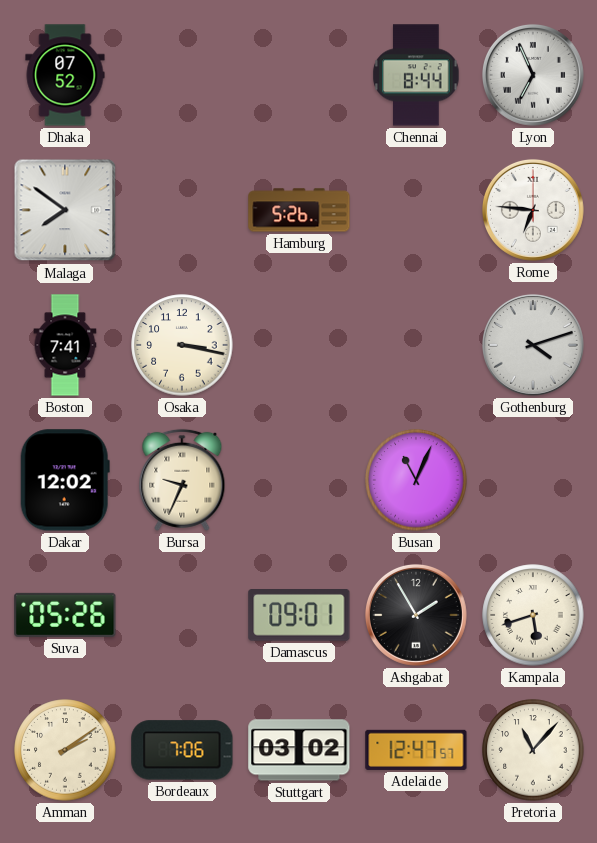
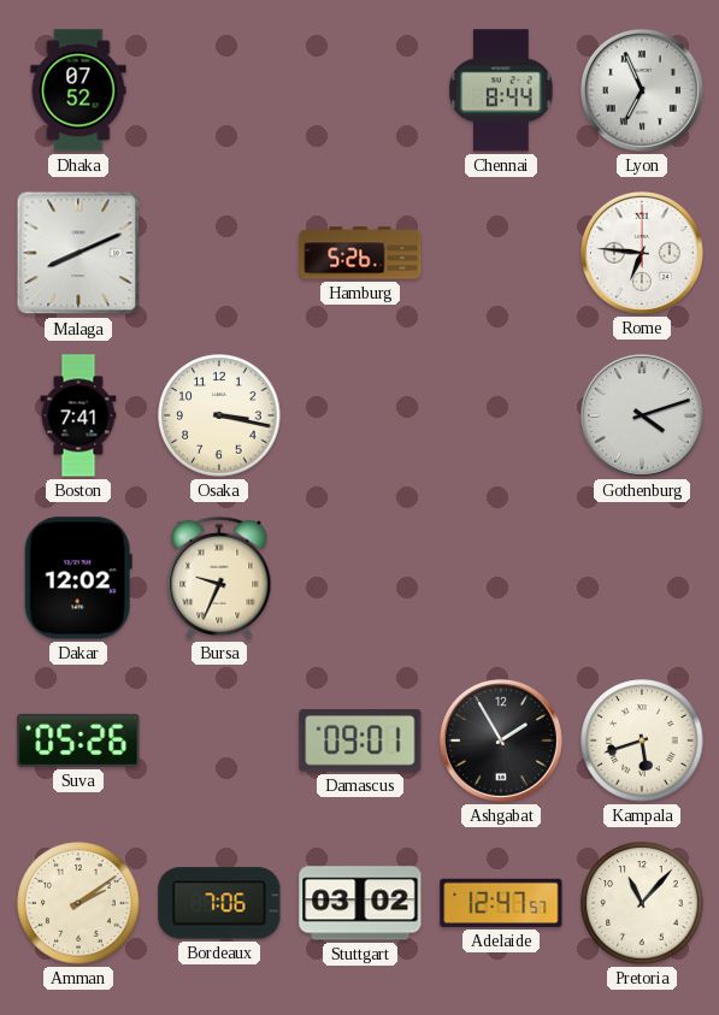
Malaga: 7:51 -> 8:11
Busan: 11:04 -> none
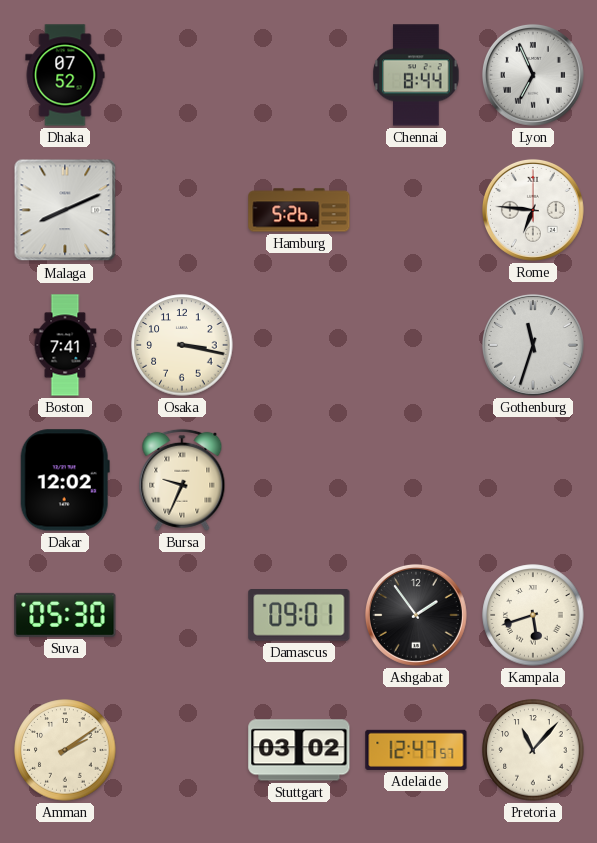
Gothenburg: 4:12 -> 11:33
Suva: 05:26 -> 05:30
Ashgabat: 1:55 -> 1:54
Bordeaux: 7:06 -> none
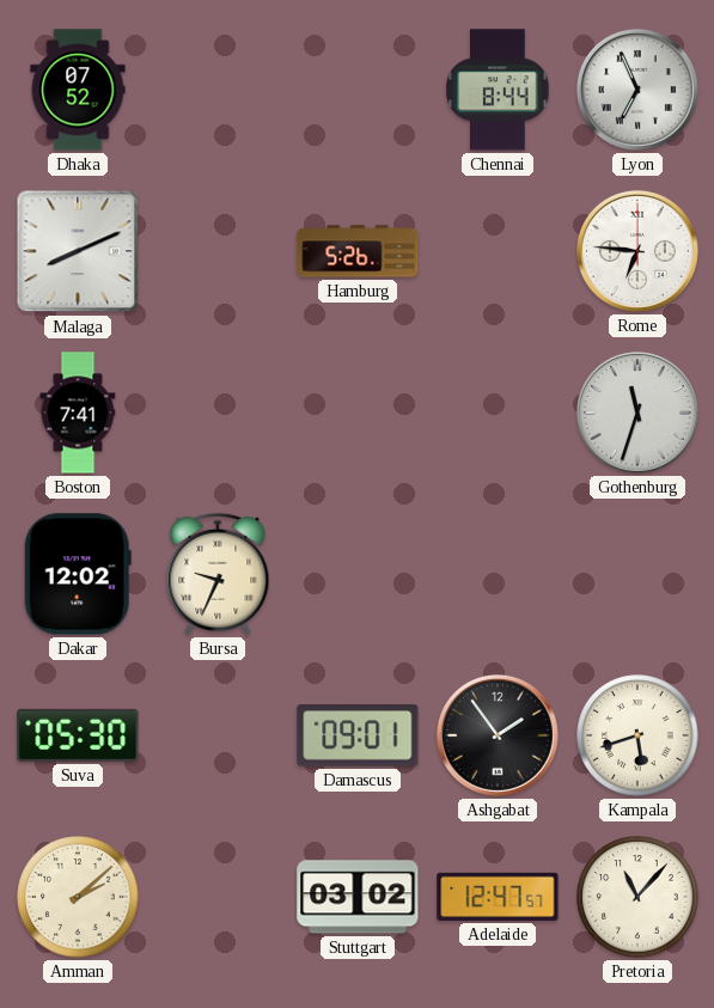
Osaka: 3:17 -> none
Amman: 2:09 -> 2:08
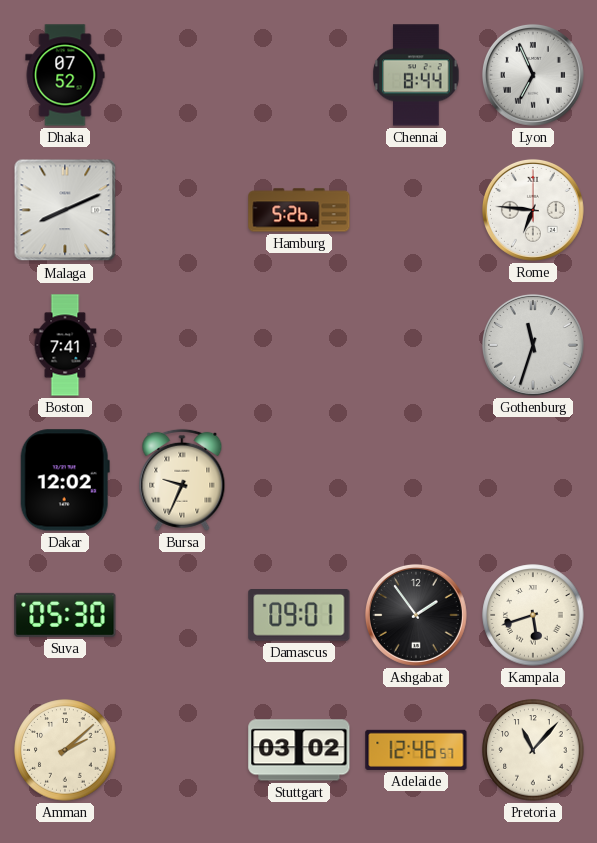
Adelaide: 12:47 -> 12:46
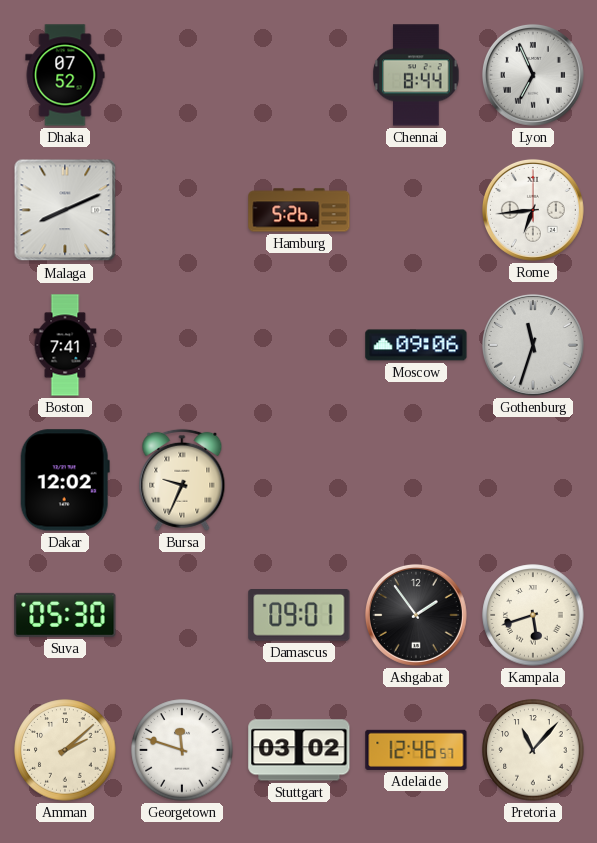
Rome: 6:46 -> 6:44
Moscow: none -> 09:06
Georgetown: none -> 11:48
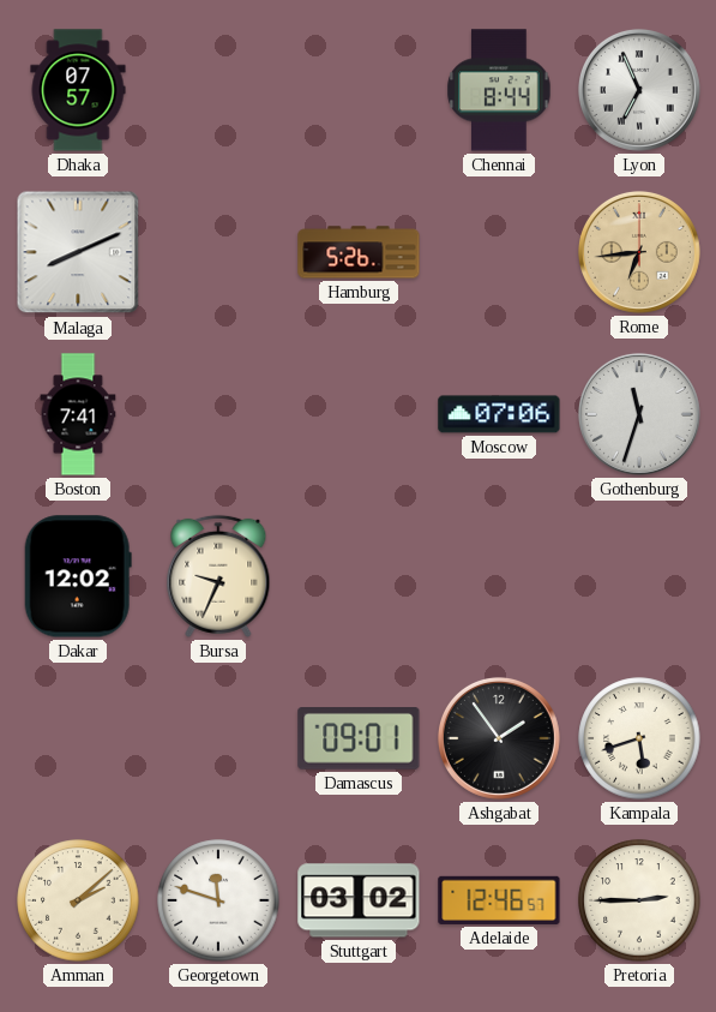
Dhaka: 07:52 -> 07:57
Rome dial: white -> champagne
Moscow: 09:06 -> 07:06
Suva: 05:30 -> none
Pretoria: 11:07 -> 2:45
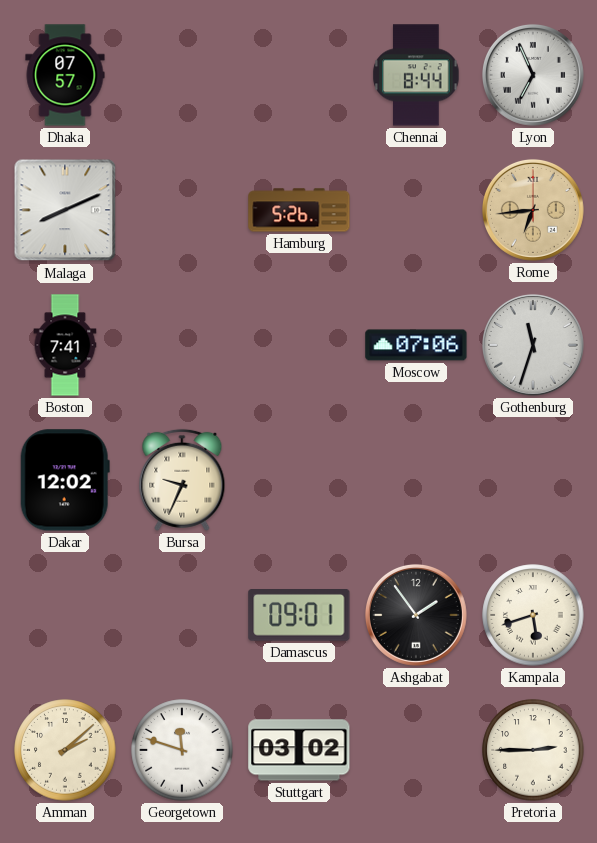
Adelaide: 12:46 -> none
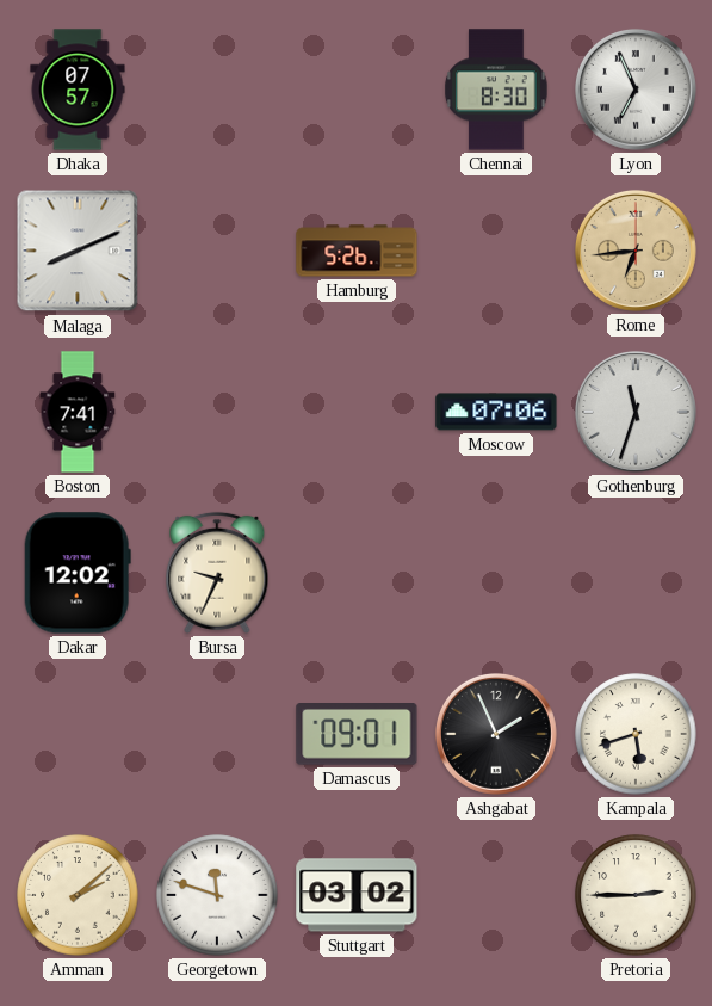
Chennai: 8:44 -> 8:30
Ashgabat: 1:54 -> 1:56
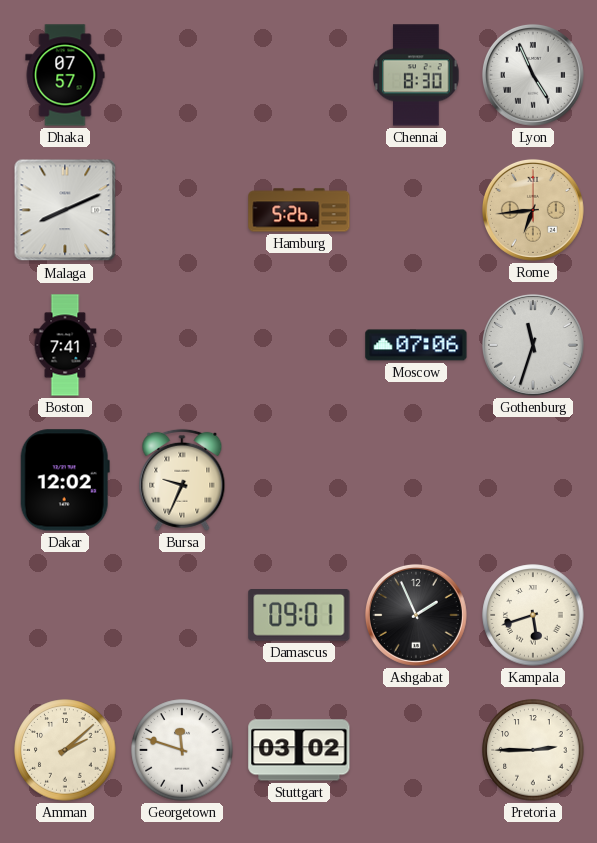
Lyon: 6:56 -> 4:56
